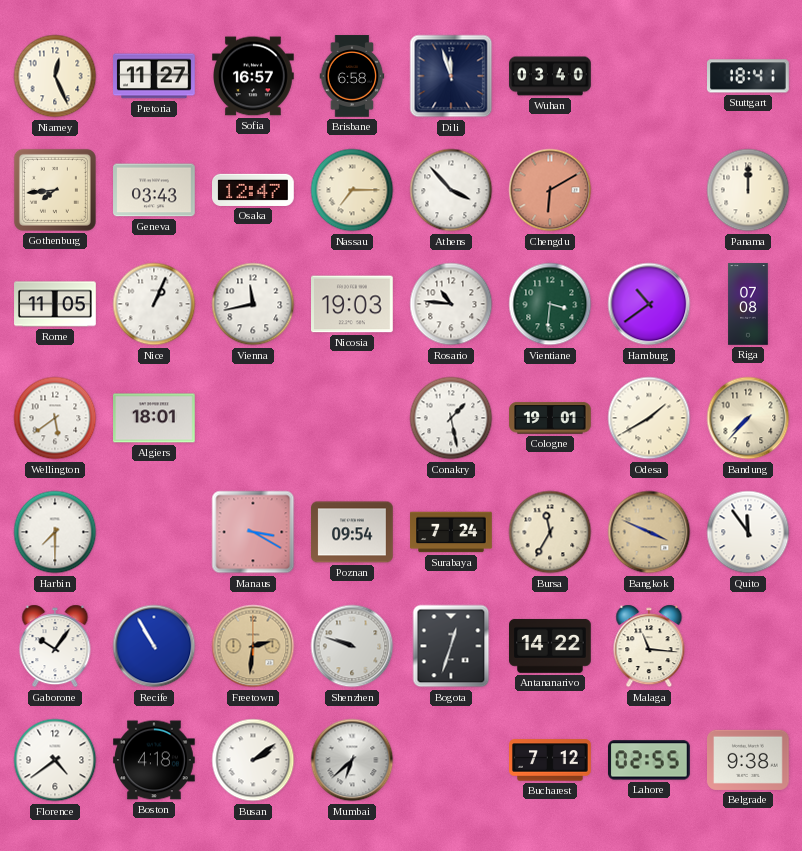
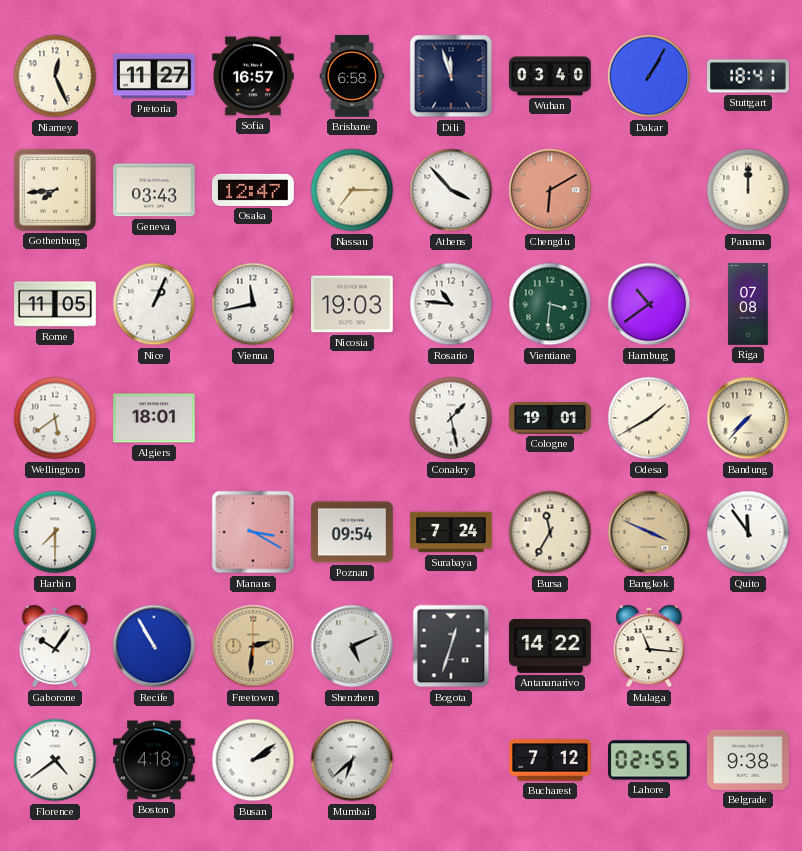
Dakar: none -> 1:05
Shenzhen: 9:48 -> 5:11
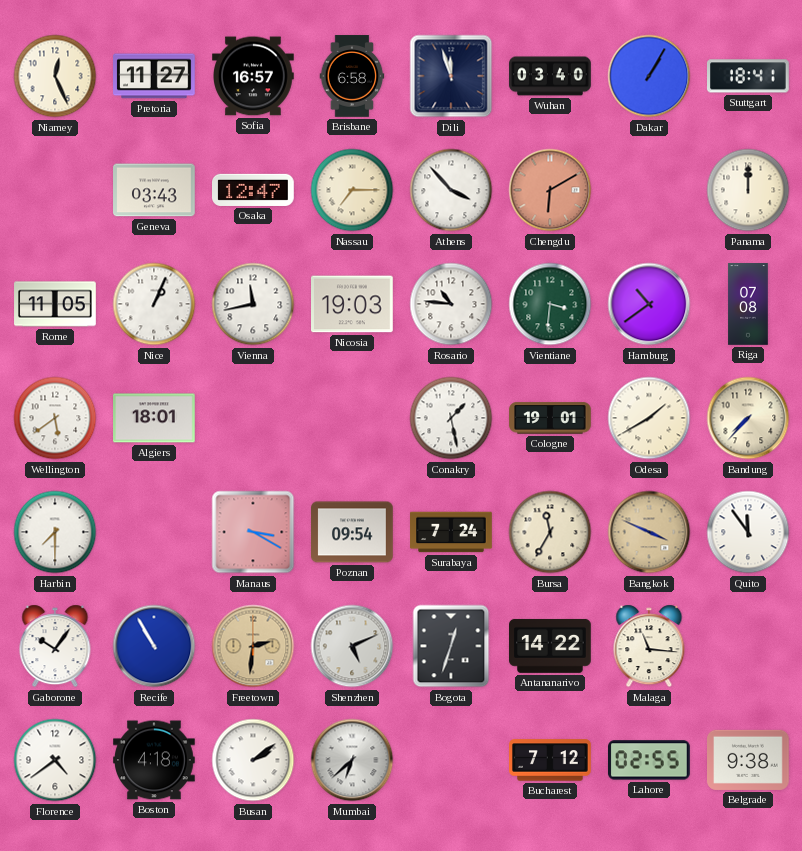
Gothenburg: 7:44 -> none
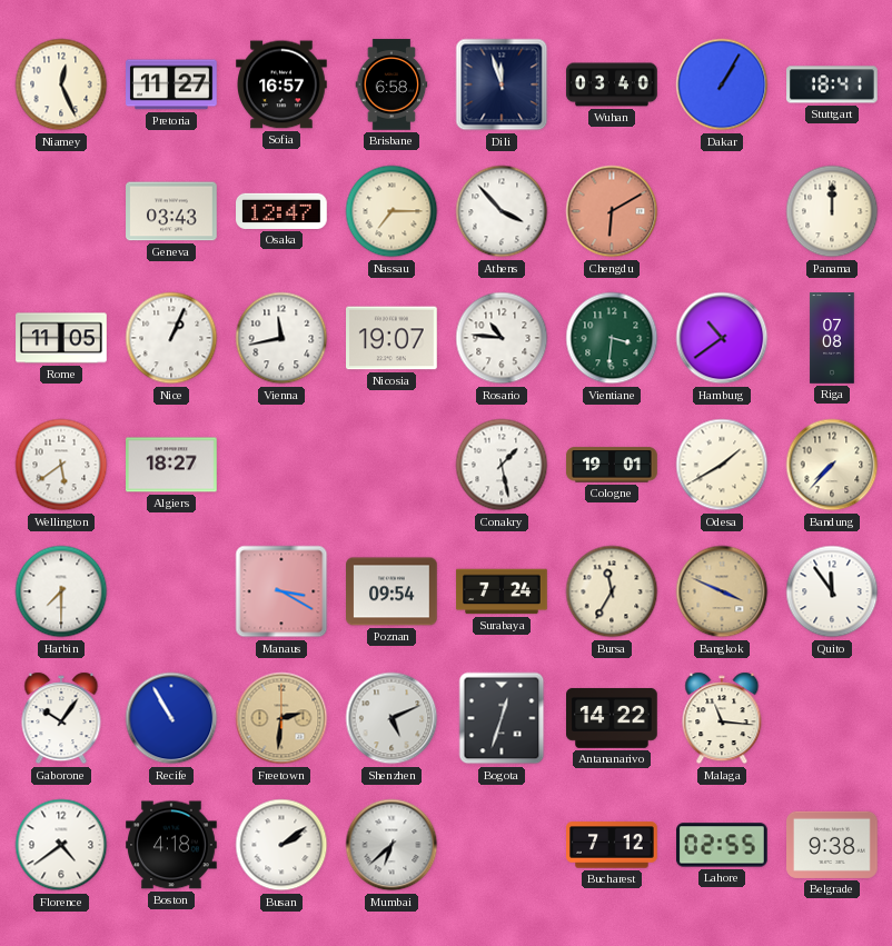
Nicosia: 19:03 -> 19:07
Algiers: 18:01 -> 18:27
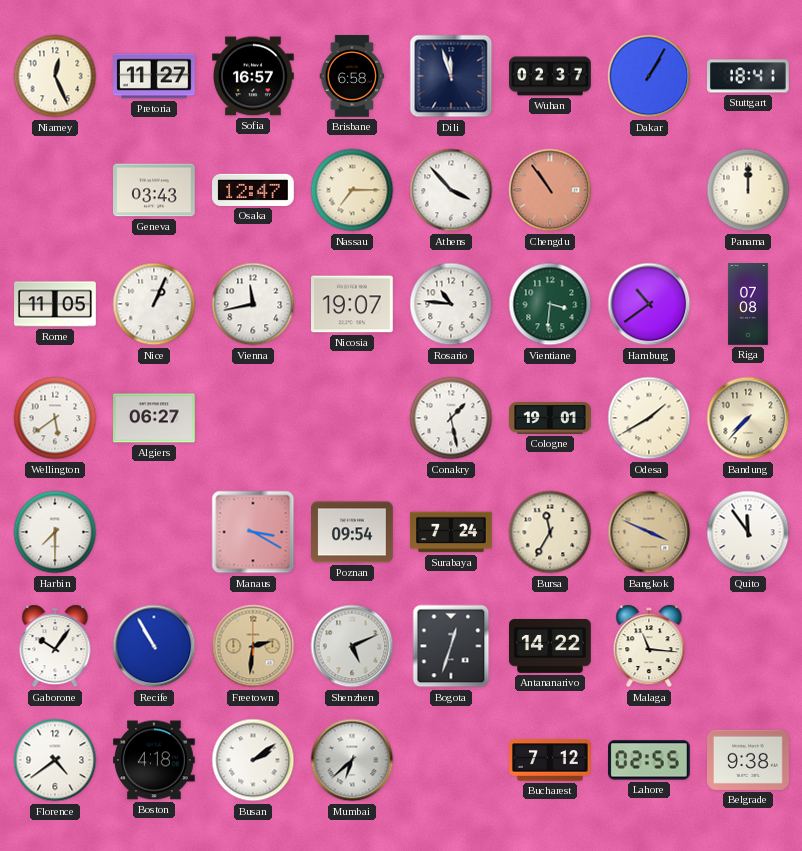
Wuhan: 03:40 -> 02:37
Chengdu: 6:10 -> 10:54
Algiers: 18:27 -> 06:27
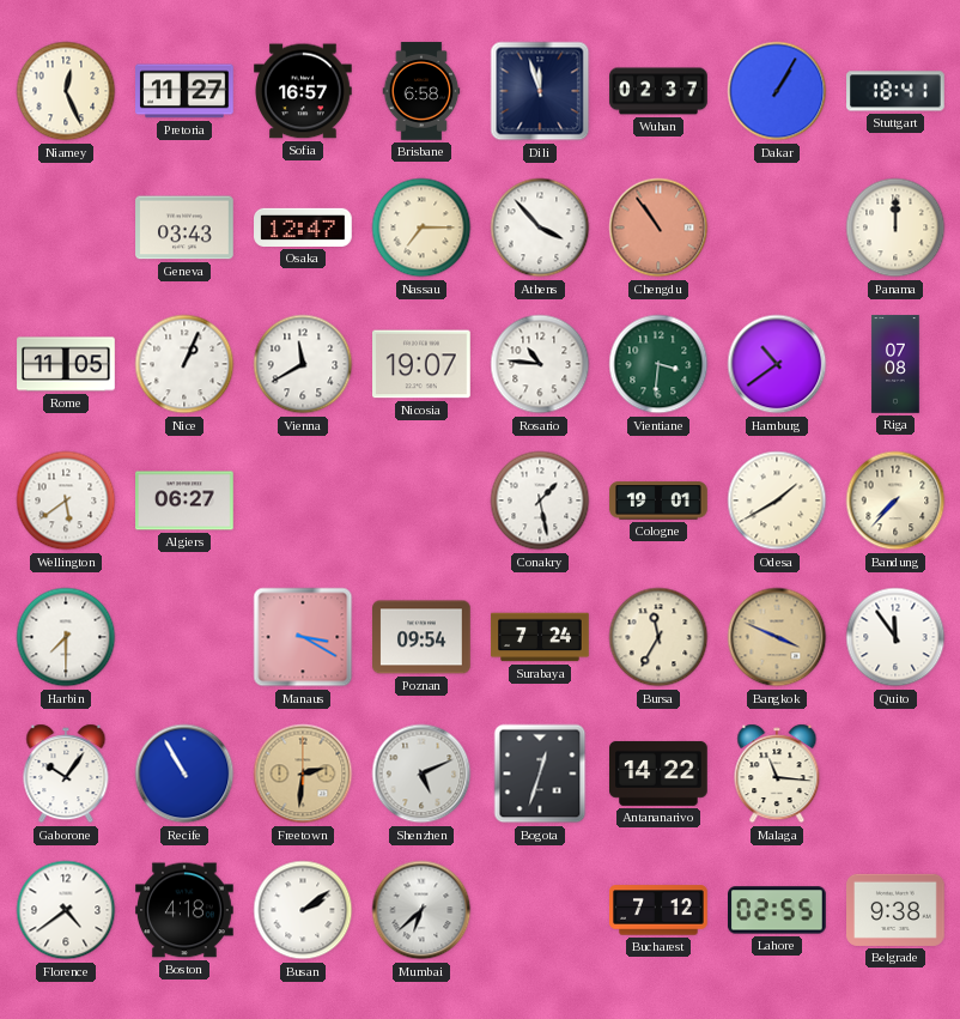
Vienna: 11:43 -> 11:40
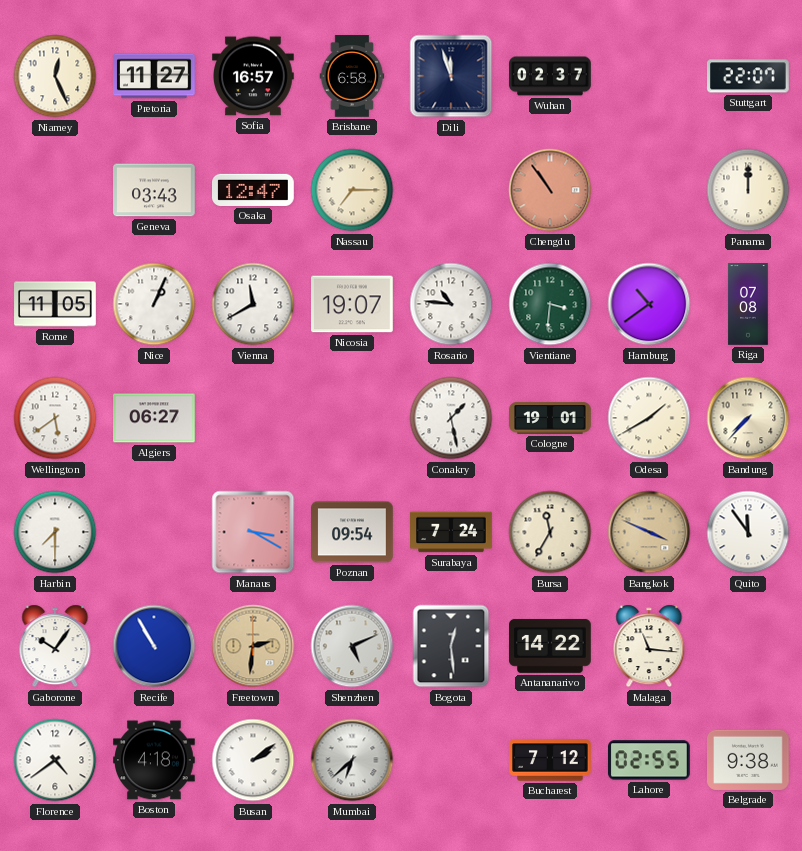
Dakar: 1:05 -> none
Stuttgart: 18:41 -> 22:07
Athens: 3:53 -> none
Bogota: 12:33 -> 12:29
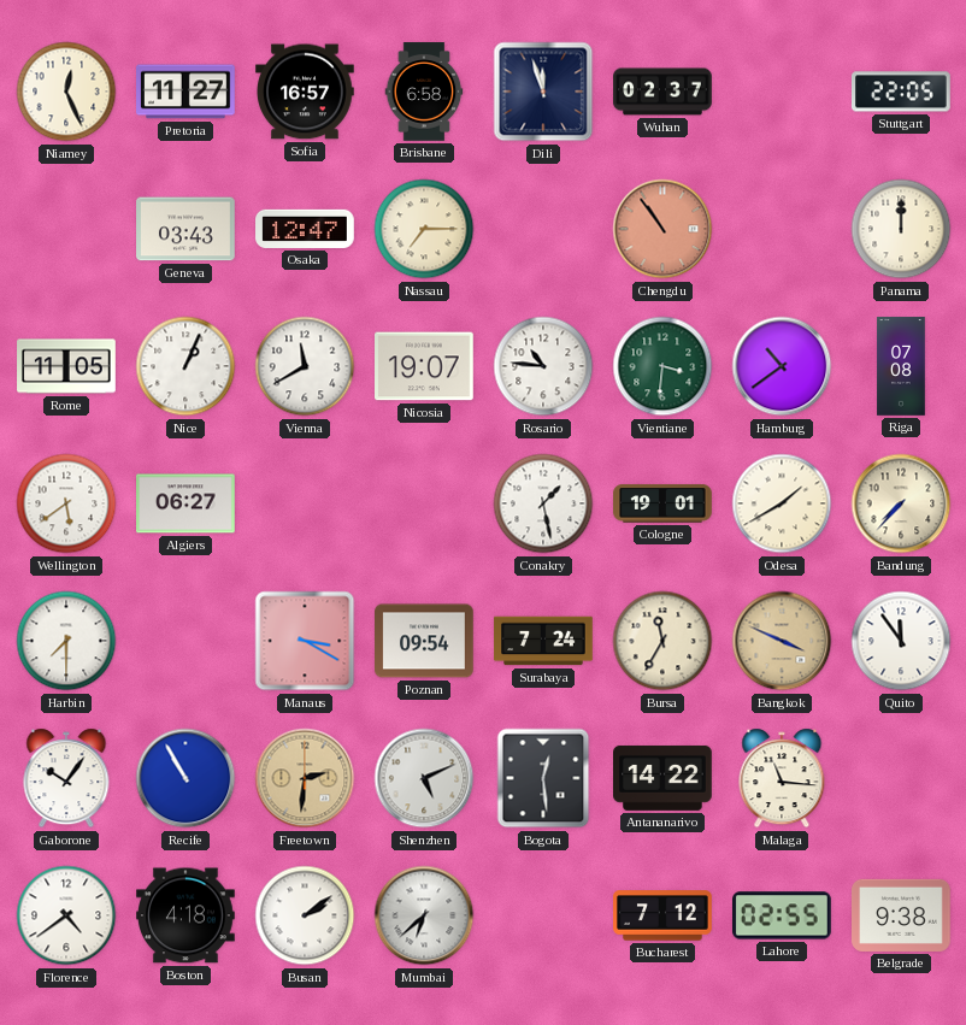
Stuttgart: 22:07 -> 22:05
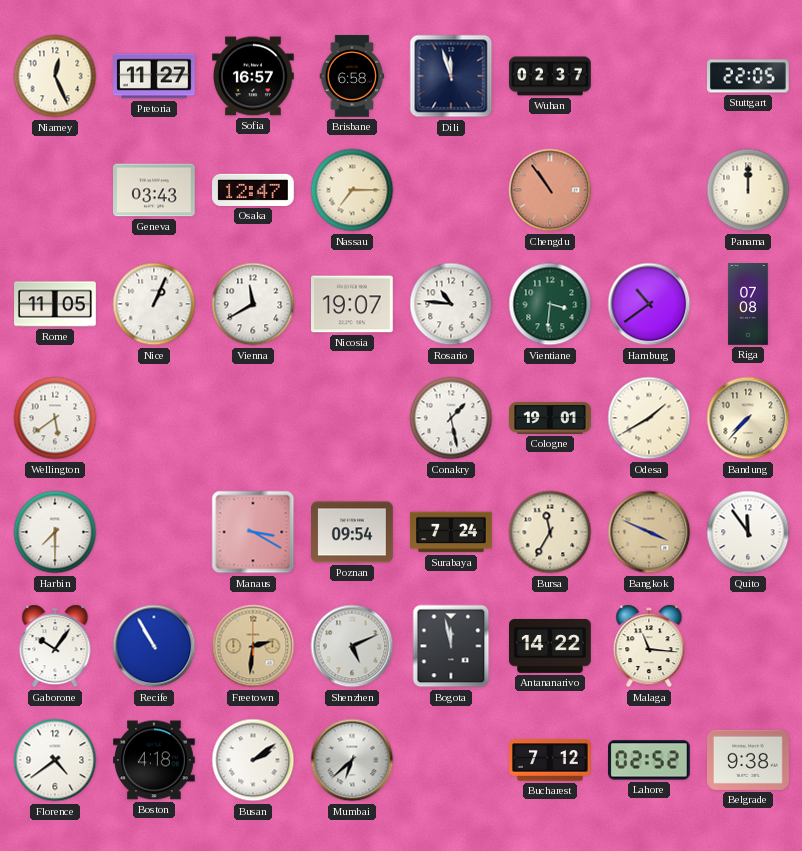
Algiers: 06:27 -> none
Bogota: 12:29 -> 11:58
Lahore: 02:55 -> 02:52
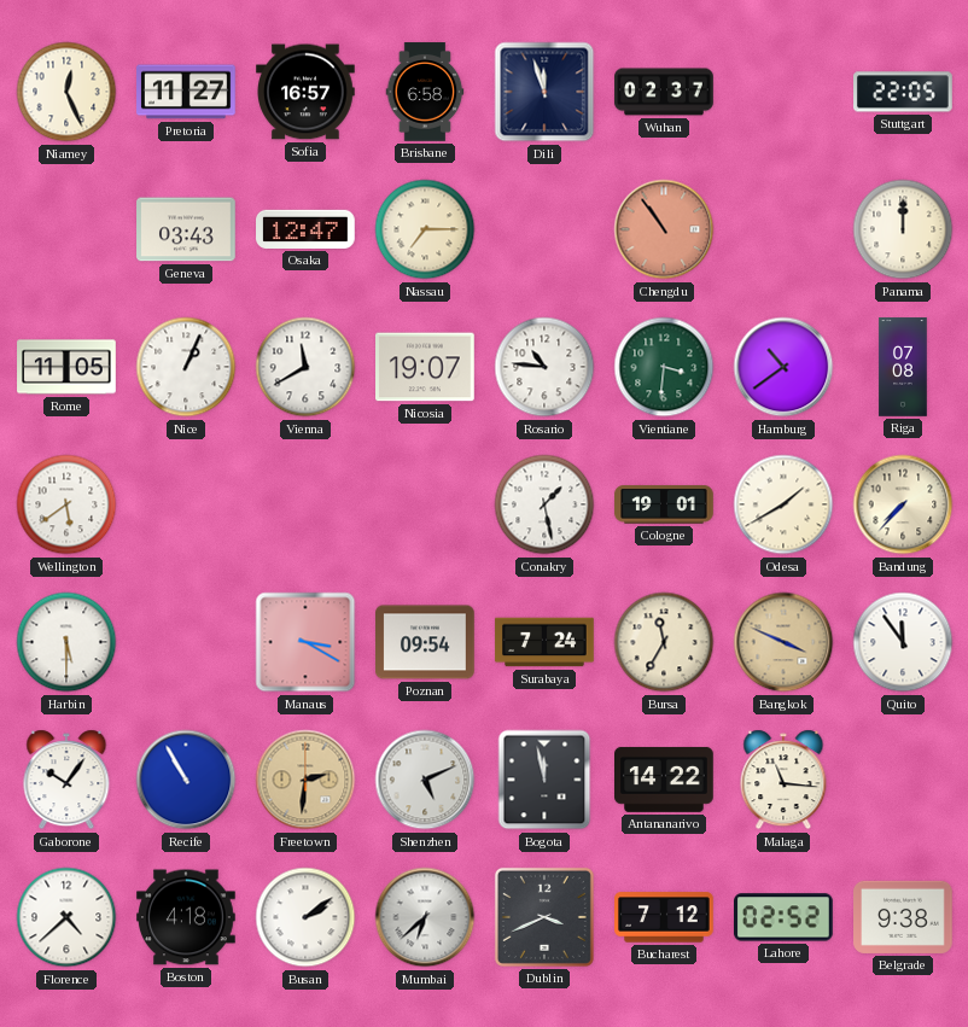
Harbin: 7:30 -> 5:30
Florence: 4:39 -> 4:38
Dublin: none -> 3:41
